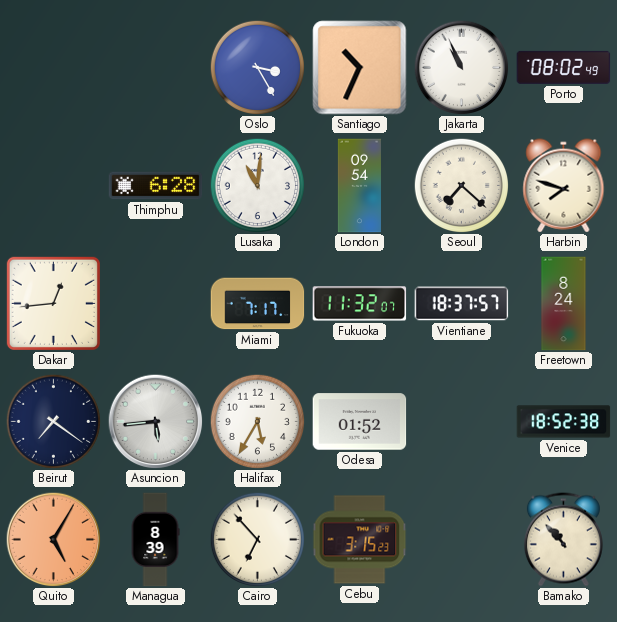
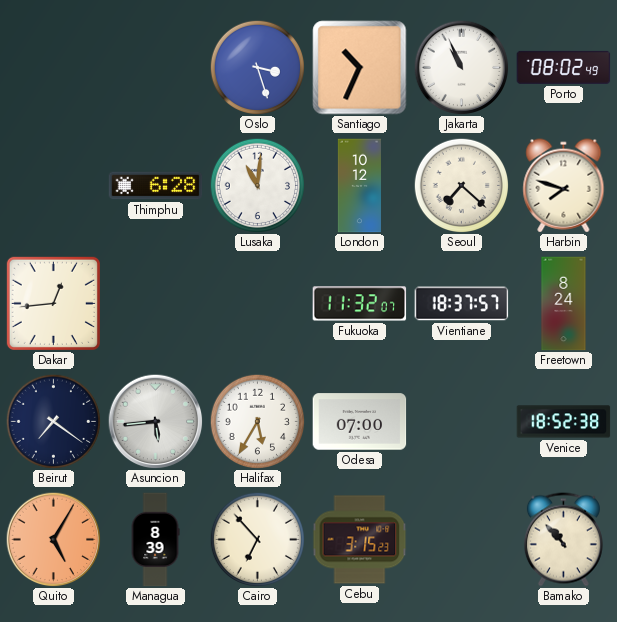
Oslo: 3:25 -> 3:27
London: 09:54 -> 10:12
Miami: 7:17 -> none
Odesa: 01:52 -> 07:00
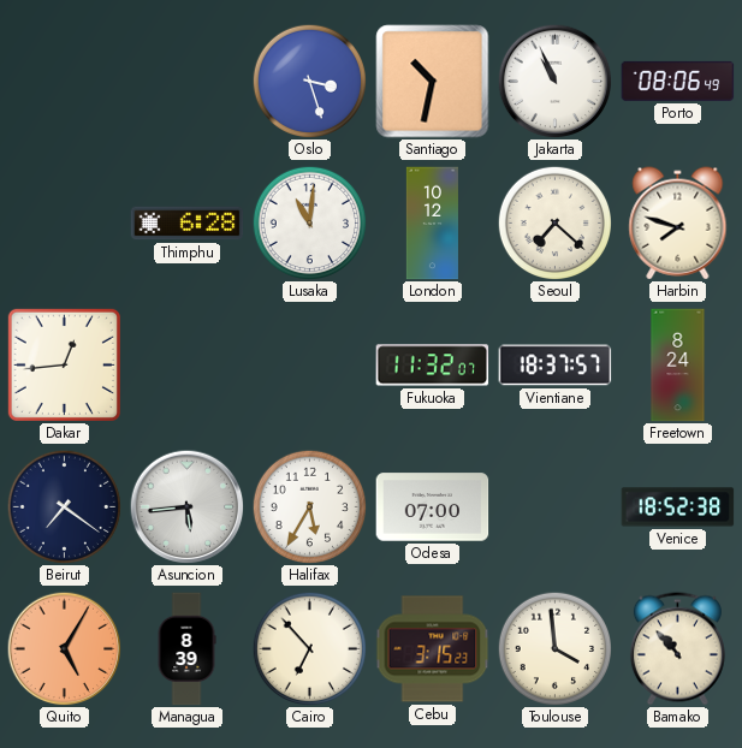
Santiago: 10:34 -> 10:32
Porto: 08:02 -> 08:06
Toulouse: none -> 3:59
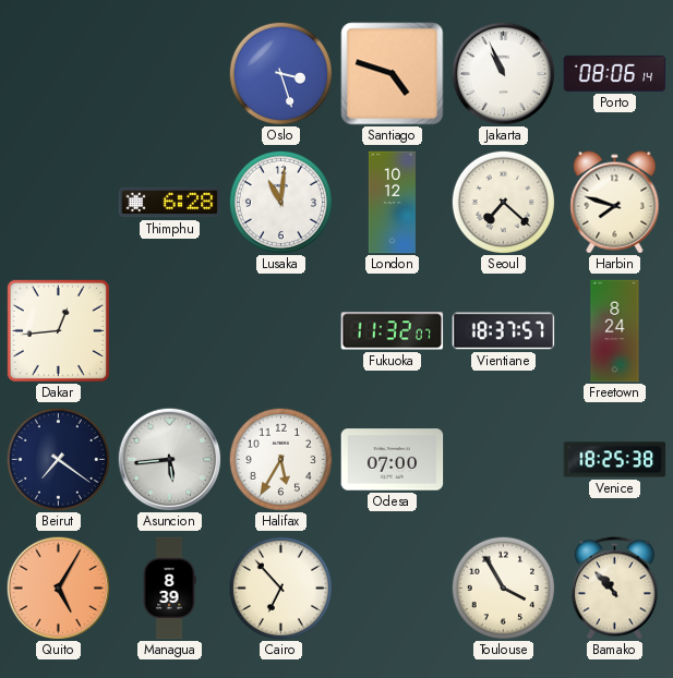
Santiago: 10:32 -> 4:48
Porto: 08:06:49 -> 08:06:14
Venice: 18:52 -> 18:25
Cebu: 3:15 -> none
Toulouse: 3:59 -> 3:55
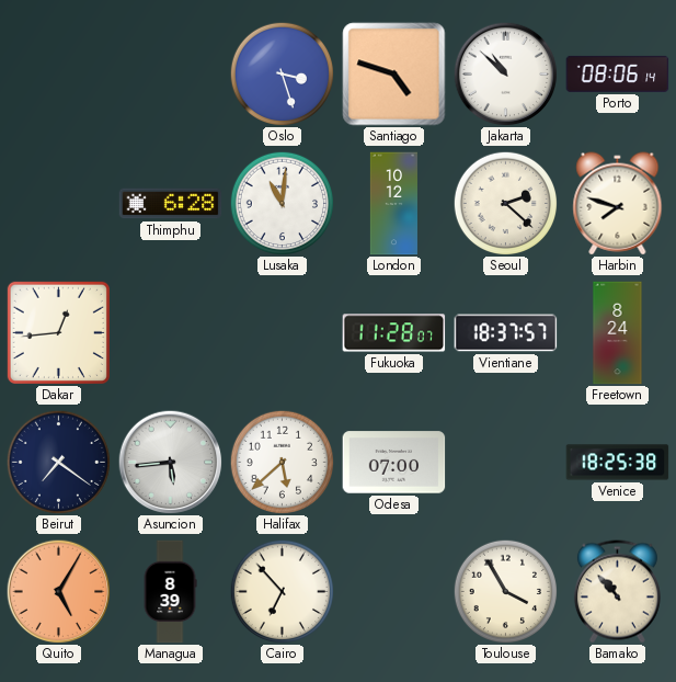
Jakarta: 10:56 -> 10:52
Seoul: 7:22 -> 2:22
Fukuoka: 11:32 -> 11:28
Halifax: 5:35 -> 5:38
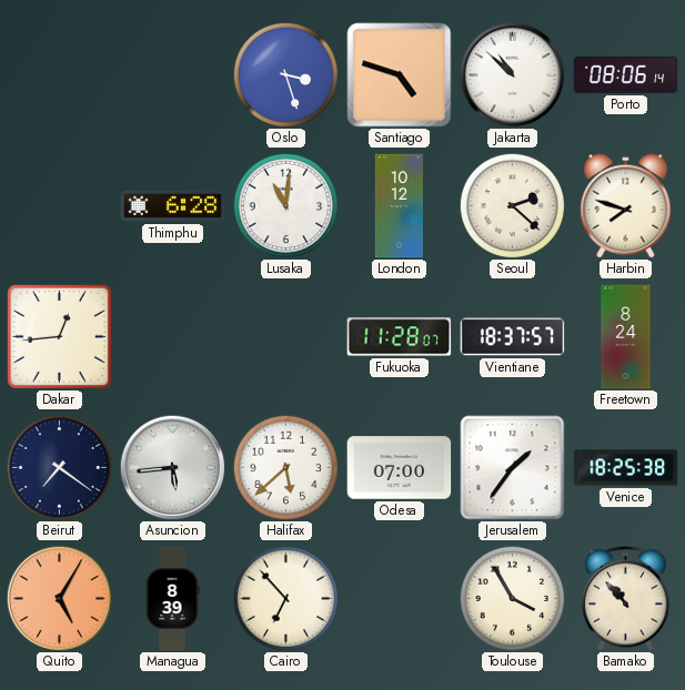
Jerusalem: none -> 1:36
